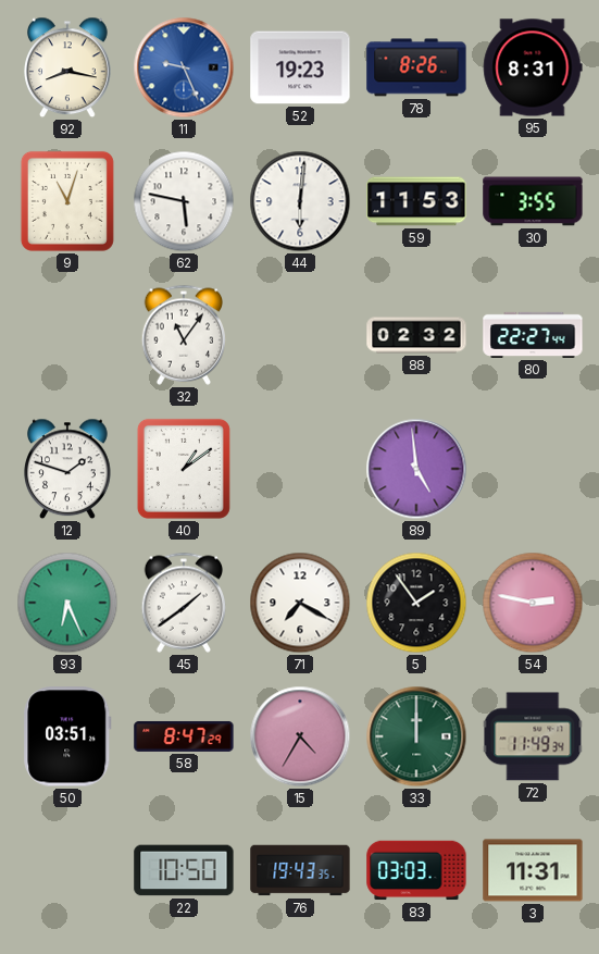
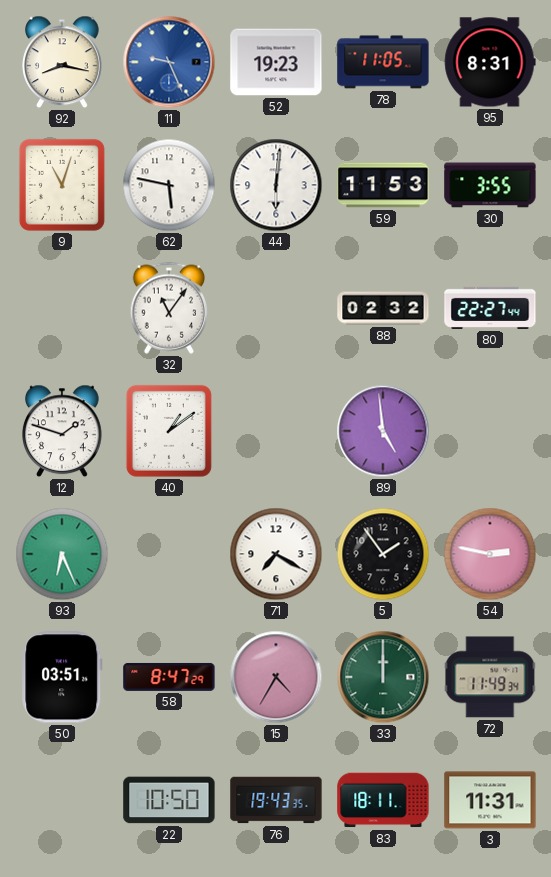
78: 8:26 -> 11:05
45: 1:39 -> none
83: 03:03 -> 18:11
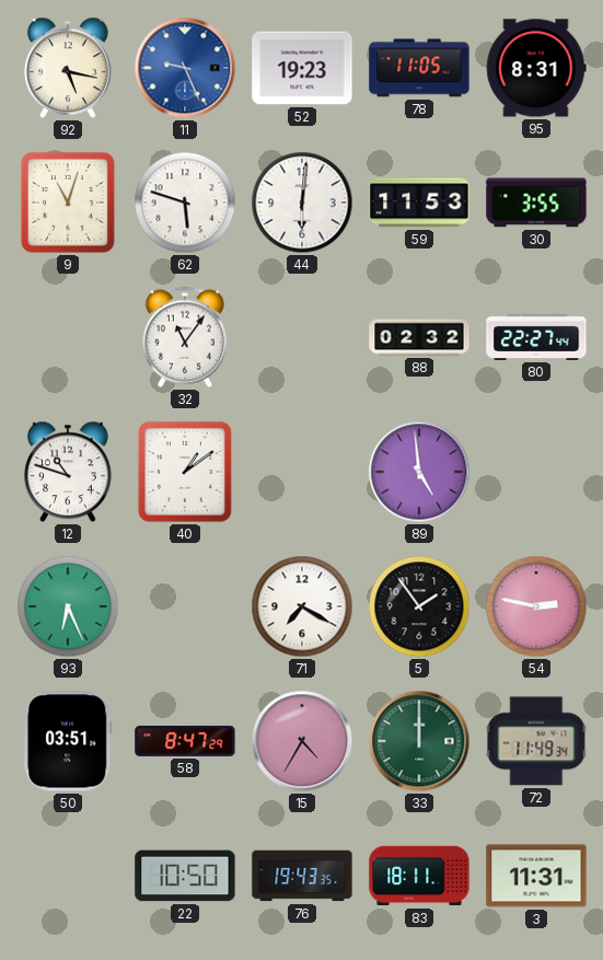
92: 8:17 -> 5:17
62: 5:47 -> 5:48
12: 1:48 -> 10:48
